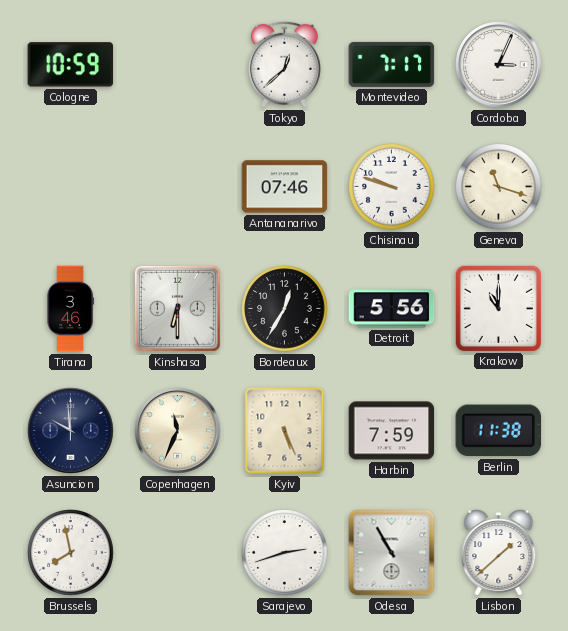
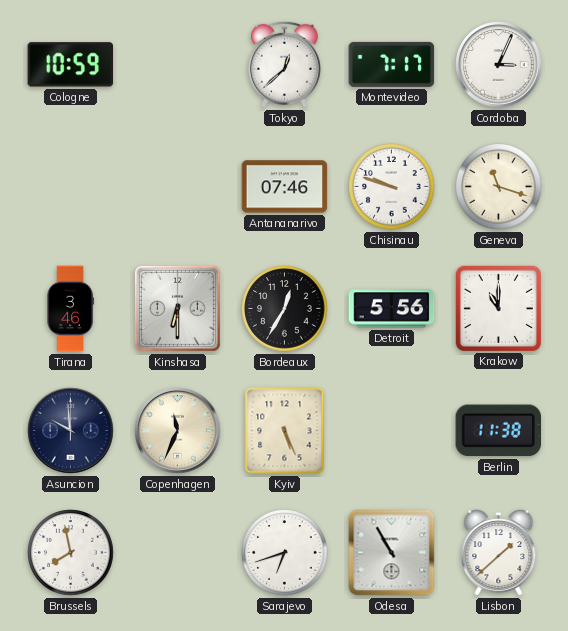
Harbin: 7:59 -> none
Sarajevo: 2:42 -> 6:42
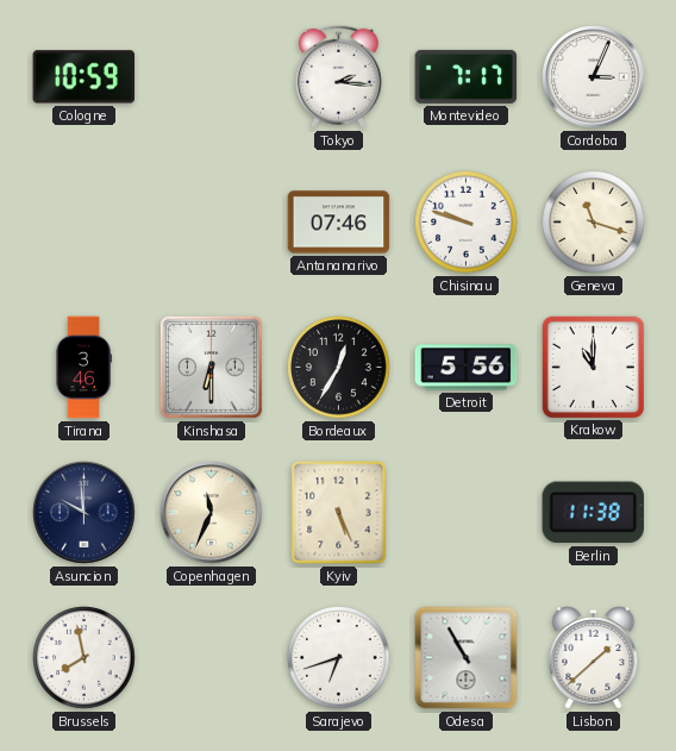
Tokyo: 12:38 -> 2:16
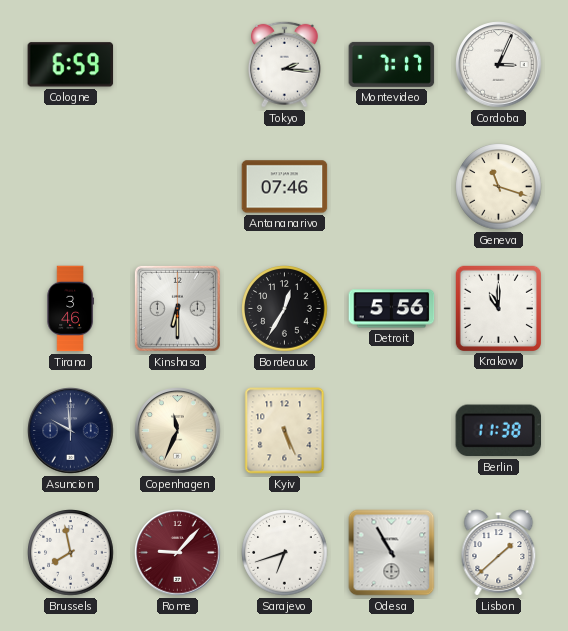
Cologne: 10:59 -> 6:59
Chisinau: 9:48 -> none
Rome: none -> 9:07
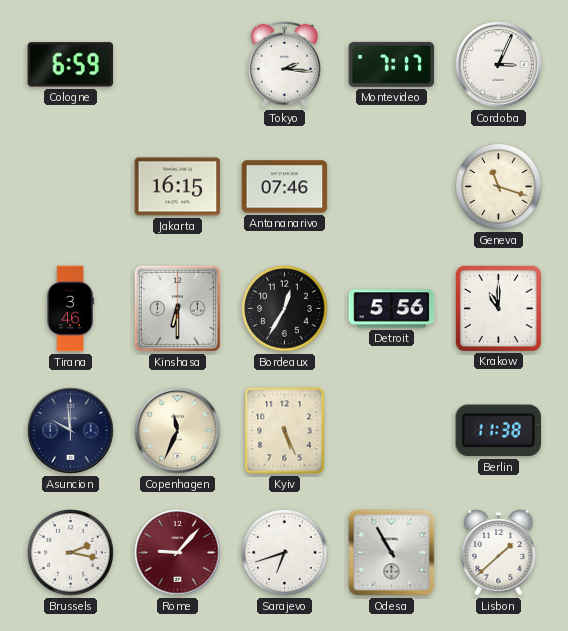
Jakarta: none -> 16:15
Brussels: 7:58 -> 2:17
